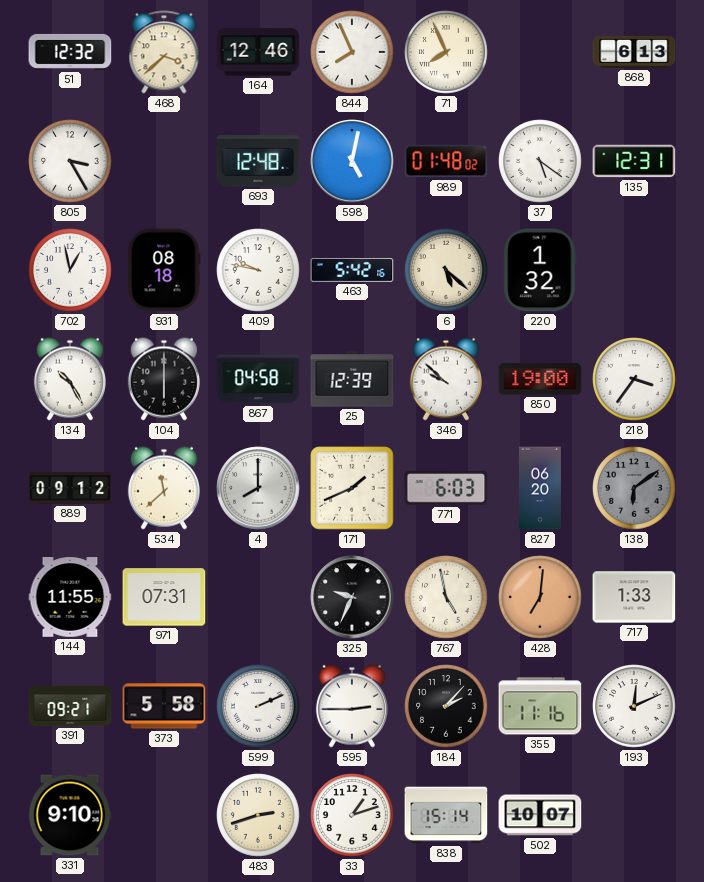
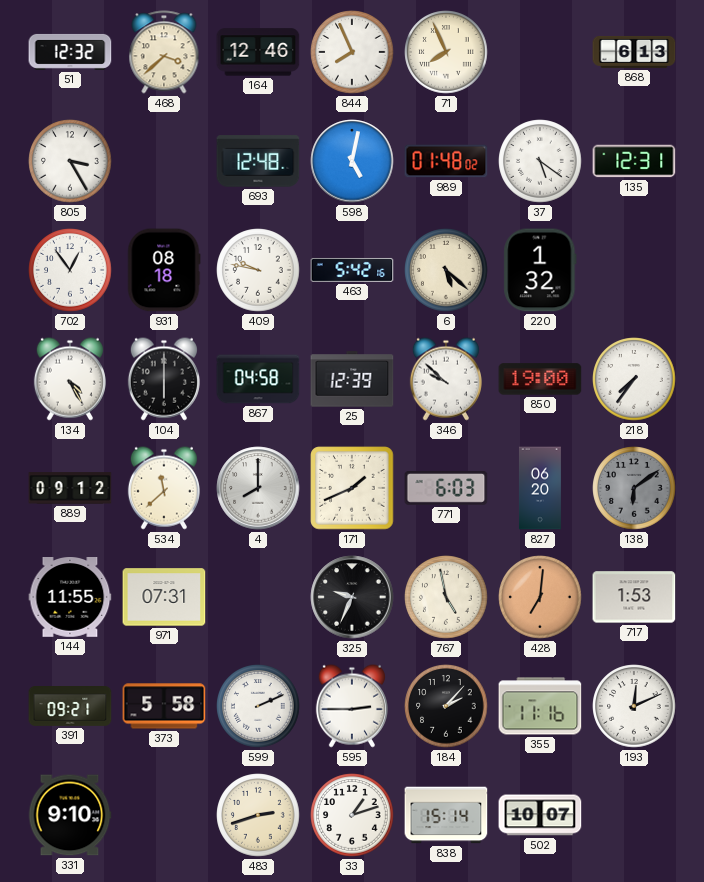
702: 12:58 -> 12:54
134: 10:25 -> 4:25
218: 3:36 -> 7:36
717: 1:33 -> 1:53
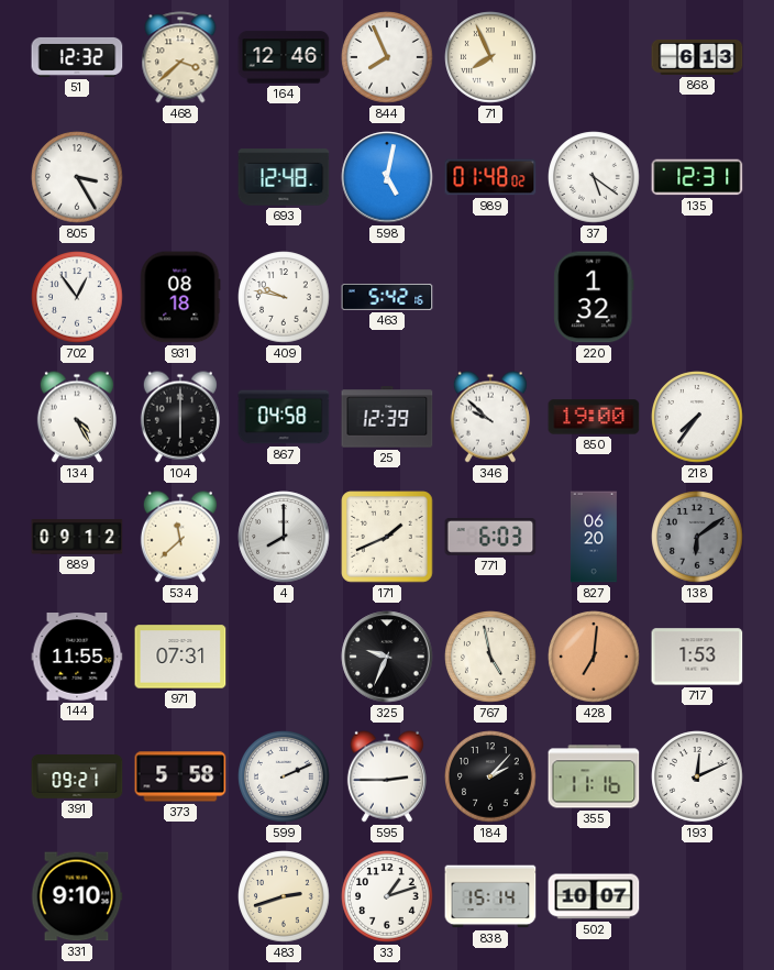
6: 5:22 -> none
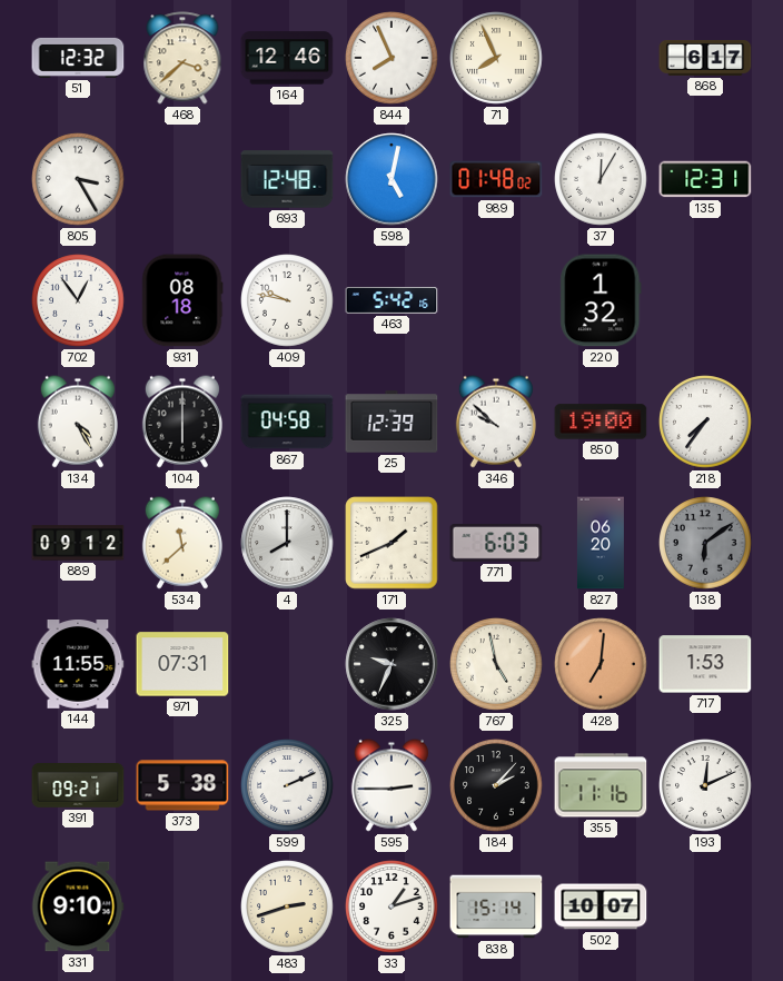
868: 6:13 -> 6:17
37: 5:21 -> 12:05
373: 5:58 -> 5:38
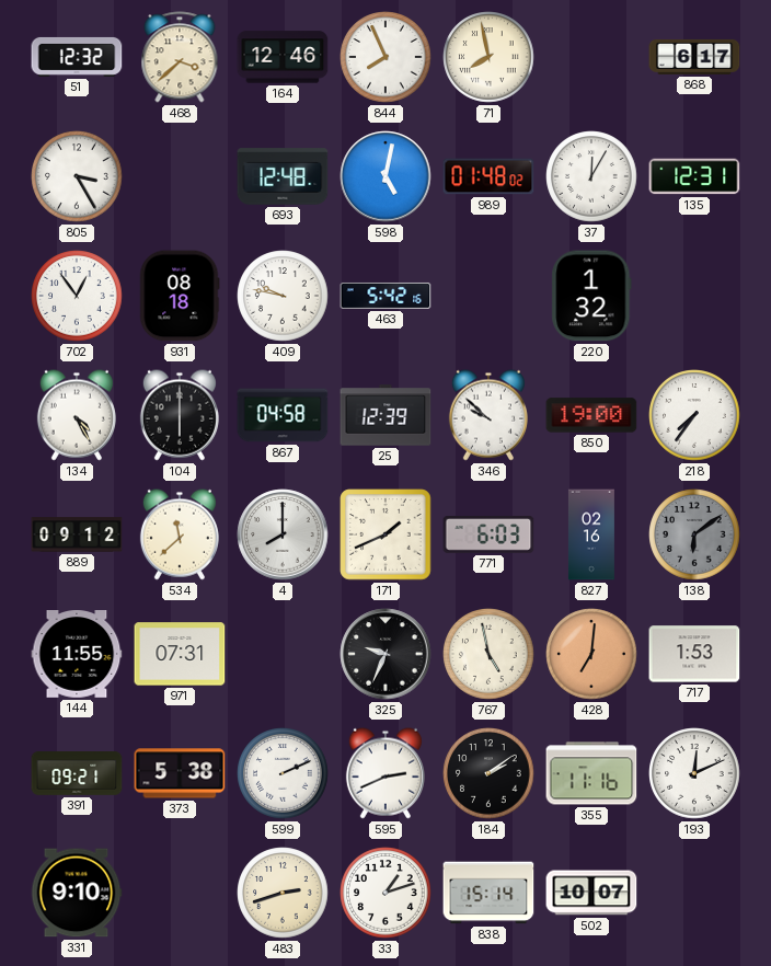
71: 7:56 -> 7:58
827: 06:20 -> 02:16
595: 2:45 -> 2:41
184: 2:07 -> 2:09
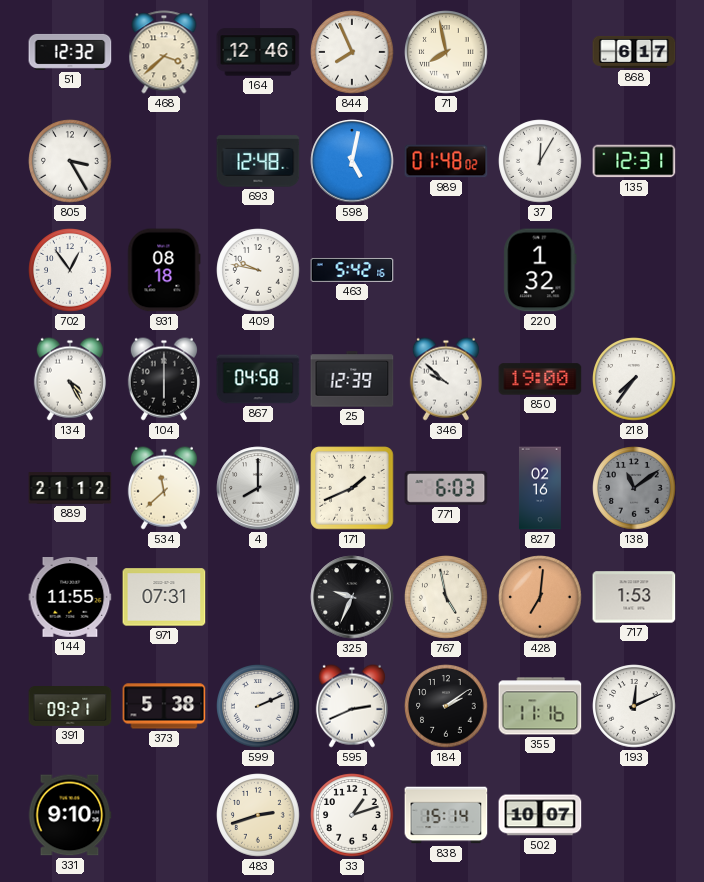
889: 09:12 -> 21:12
138: 6:09 -> 11:09
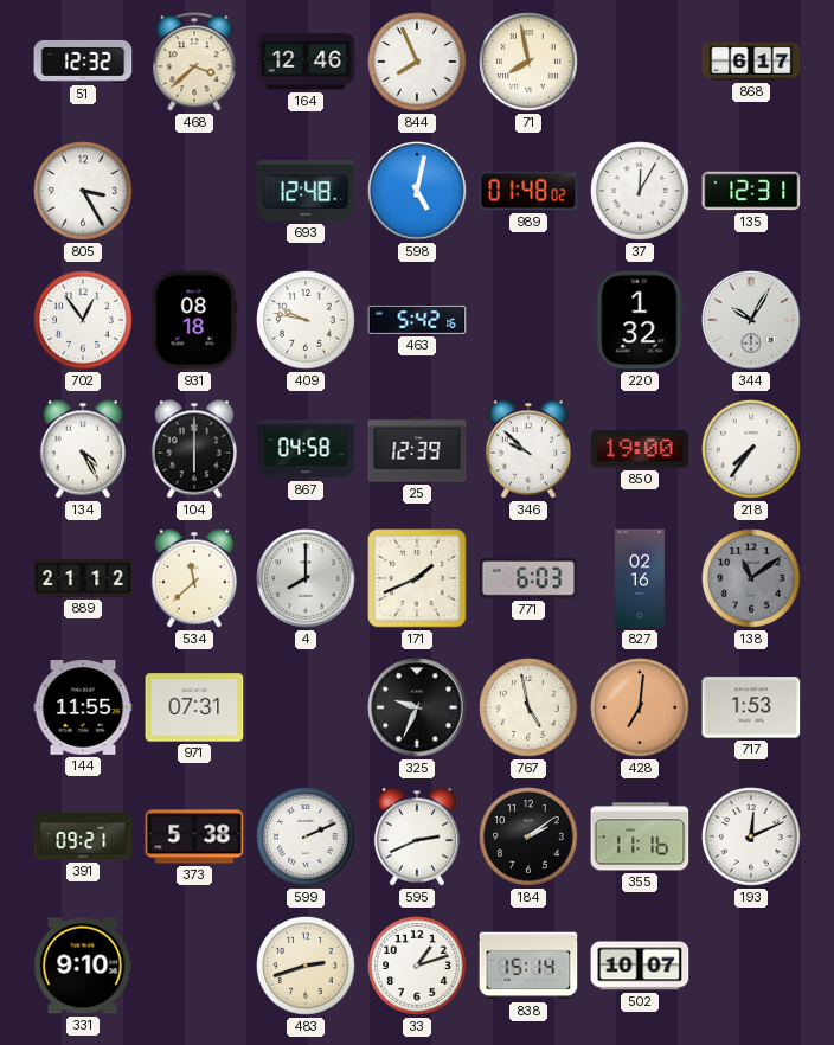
344: none -> 10:05
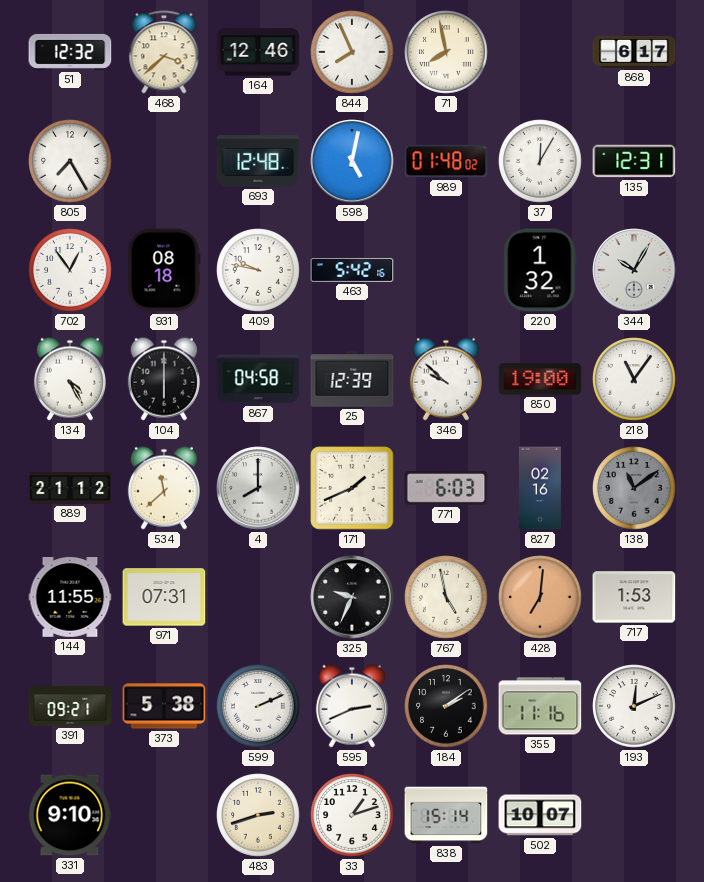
805: 3:25 -> 7:25
218: 7:36 -> 11:06
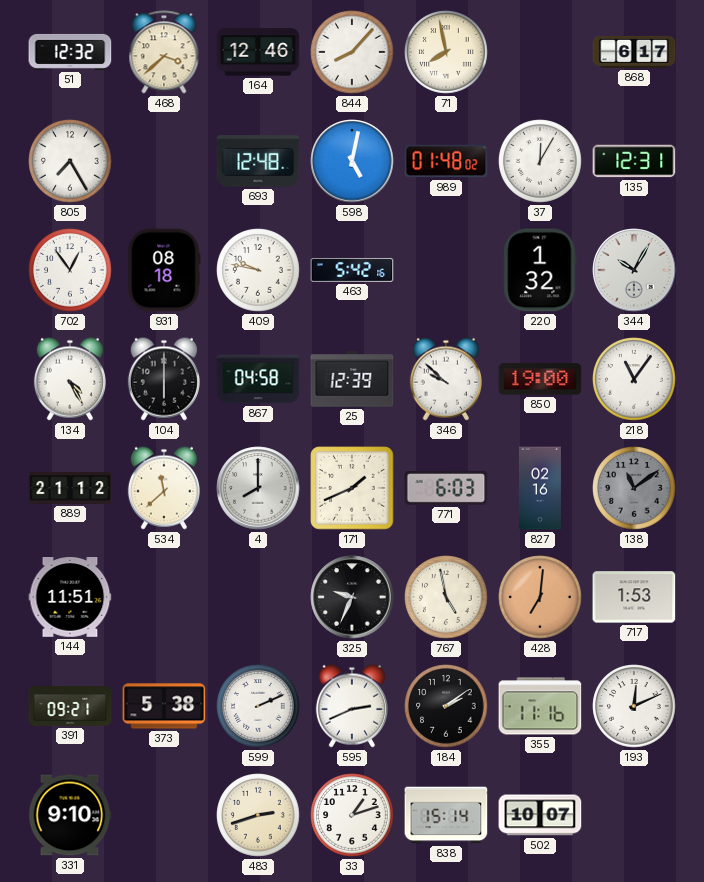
844: 7:56 -> 8:07
144: 11:55 -> 11:51
971: 07:31 -> none
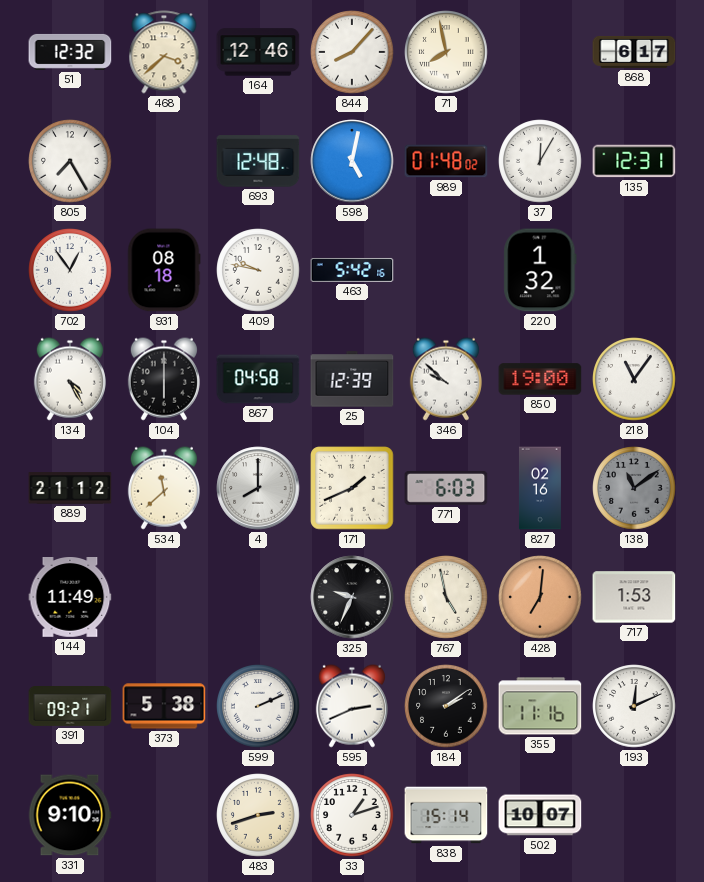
344: 10:05 -> none
144: 11:51 -> 11:49
